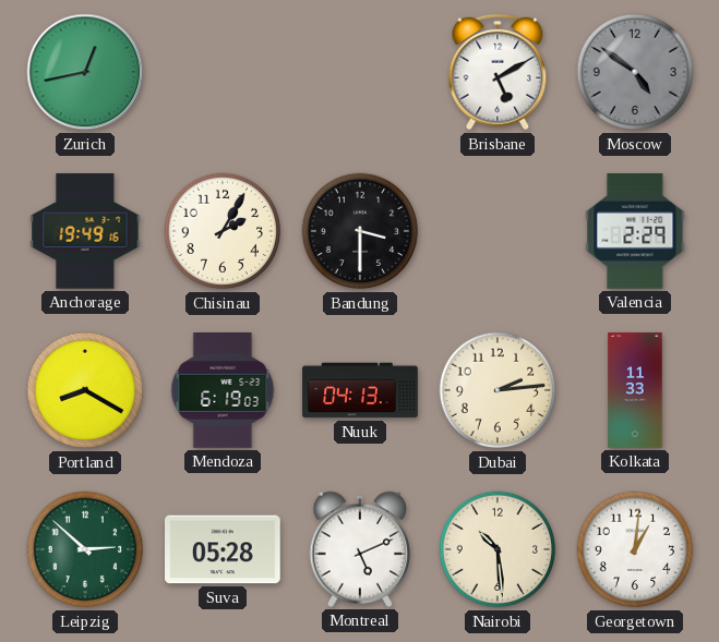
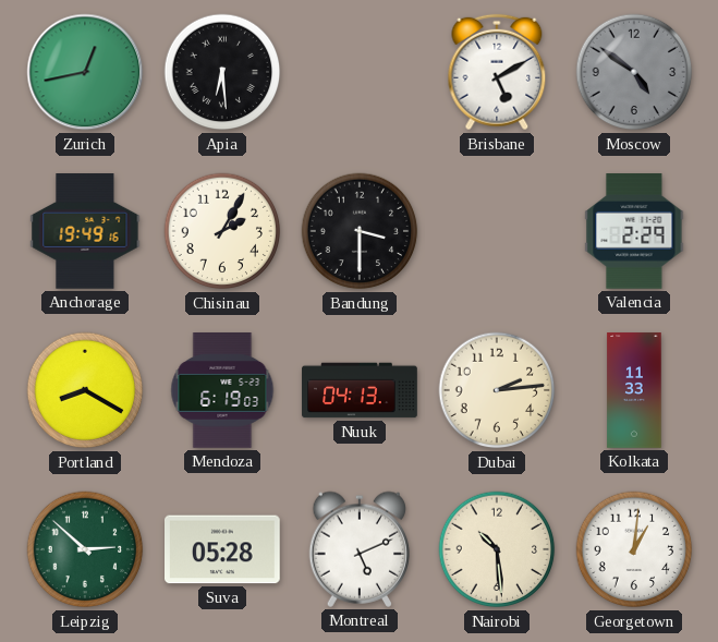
Apia: none -> 6:29
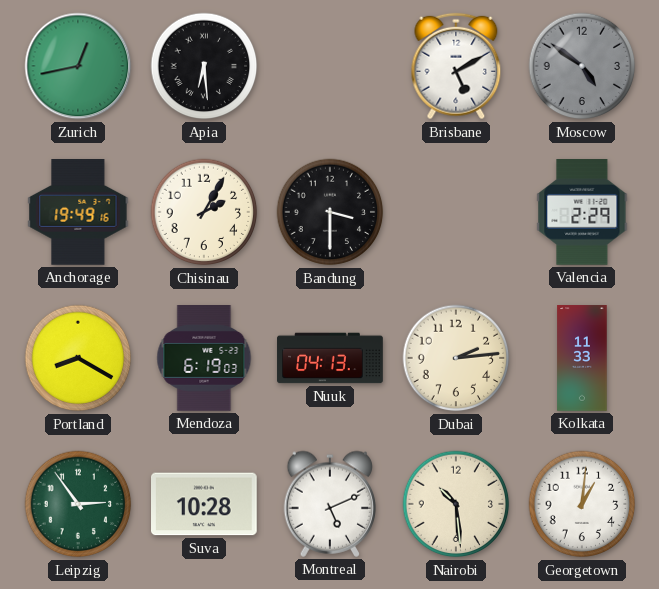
Leipzig: 2:52 -> 2:54
Suva: 05:28 -> 10:28
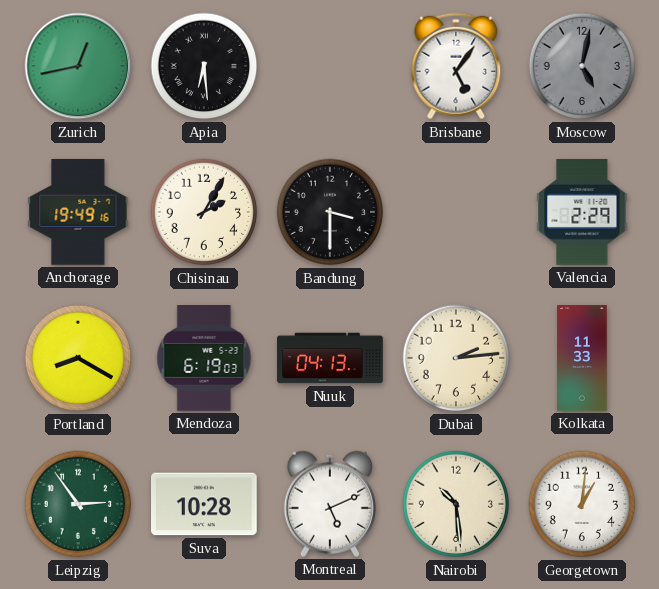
Brisbane: 5:10 -> 5:06
Moscow: 4:51 -> 5:02
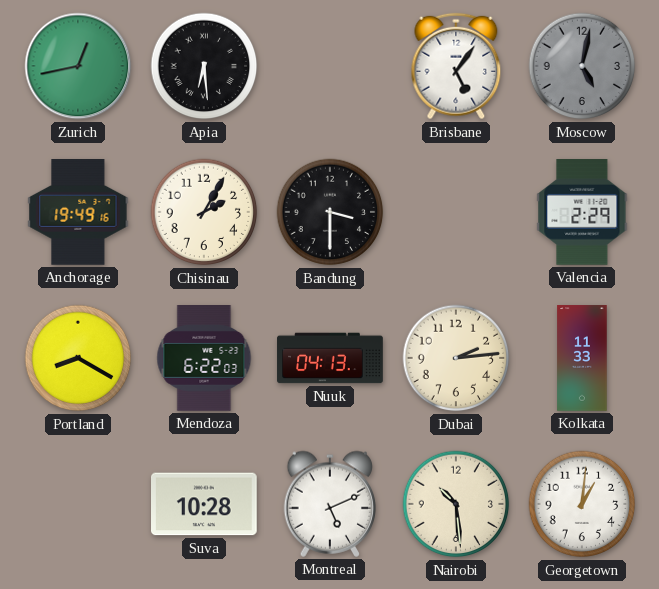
Mendoza: 6:19 -> 6:22
Leipzig: 2:54 -> none
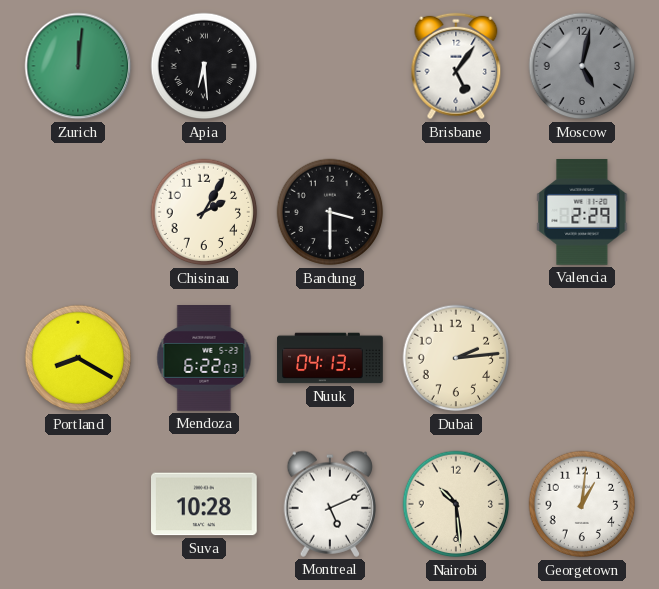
Zurich: 12:43 -> 12:01
Anchorage: 19:49 -> none
Kolkata: 11:33 -> none
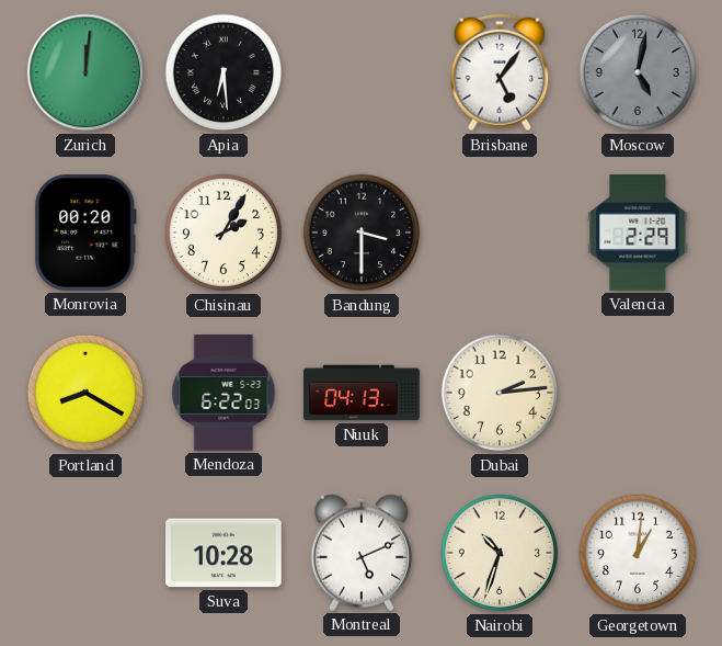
Monrovia: none -> 00:20
Nairobi: 10:29 -> 10:33
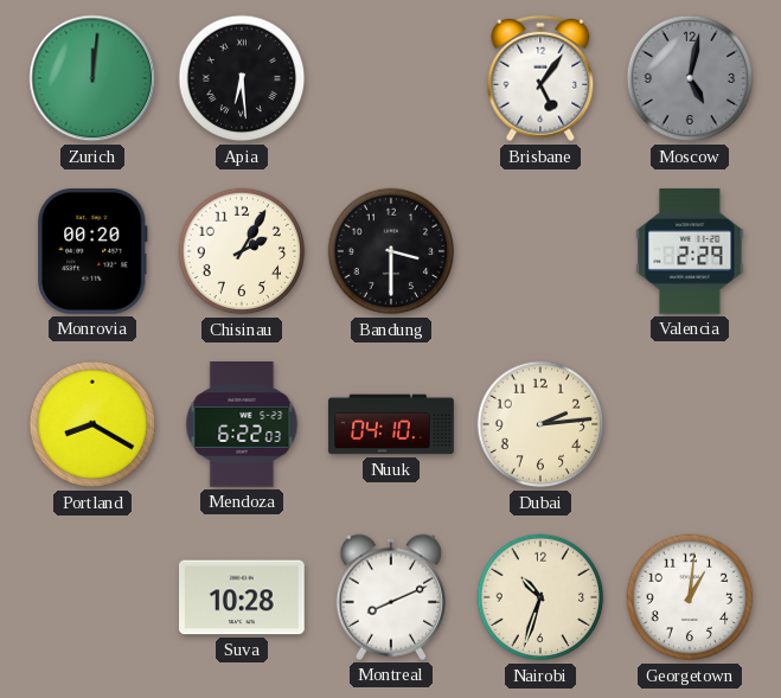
Nuuk: 04:13 -> 04:10
Montreal: 5:11 -> 8:11
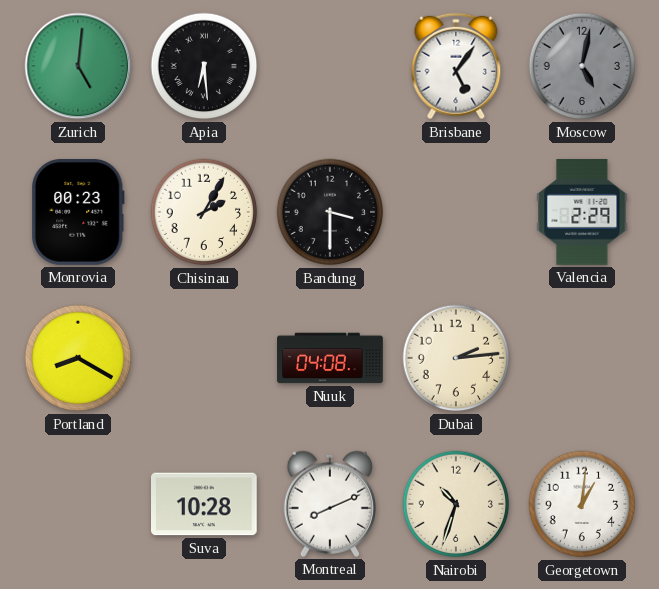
Zurich: 12:01 -> 5:01
Monrovia: 00:20 -> 00:23
Mendoza: 6:22 -> none
Nuuk: 04:10 -> 04:08
